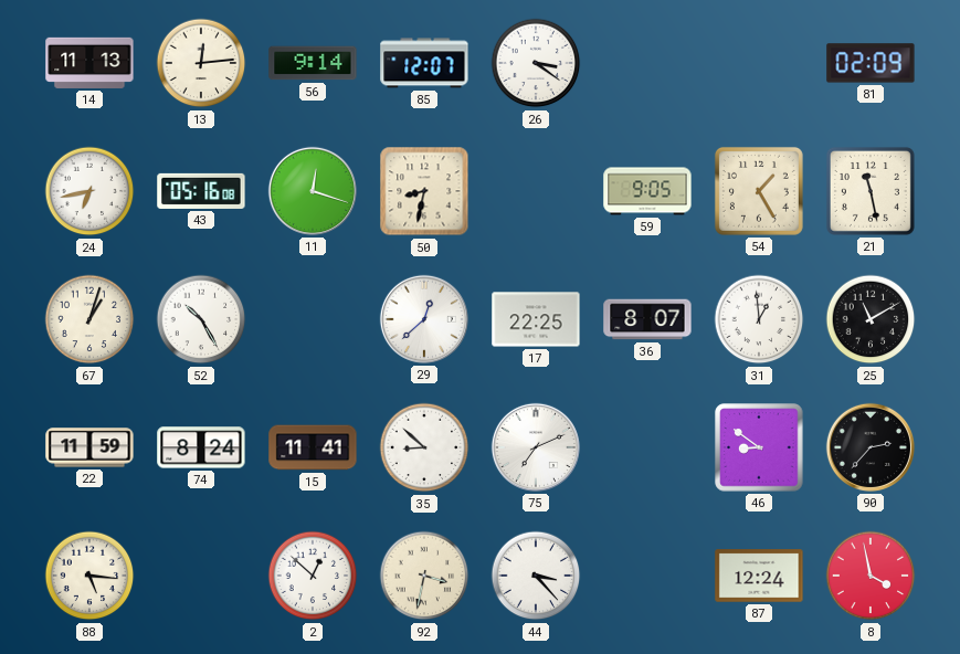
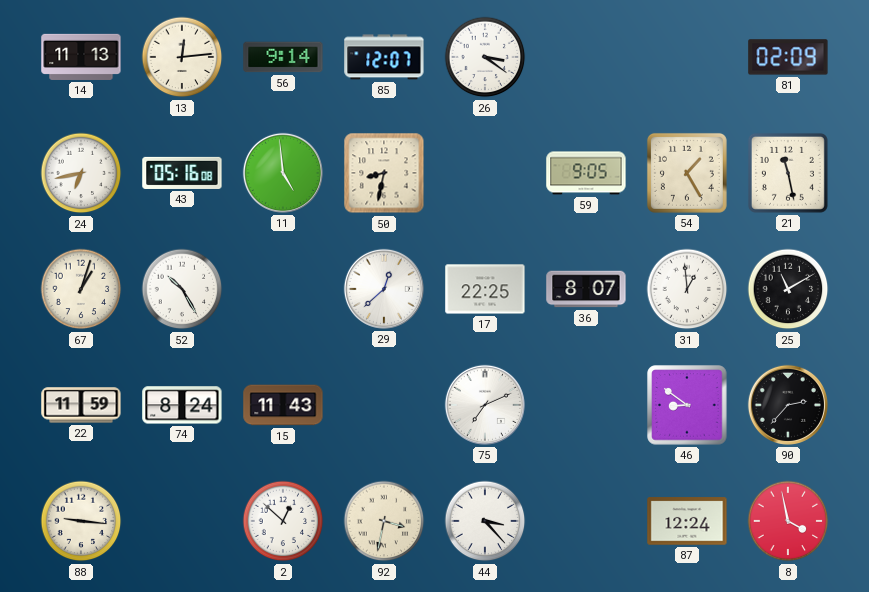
11: 12:18 -> 4:59
15: 11:41 -> 11:43
35: 8:52 -> none
88: 5:16 -> 9:16
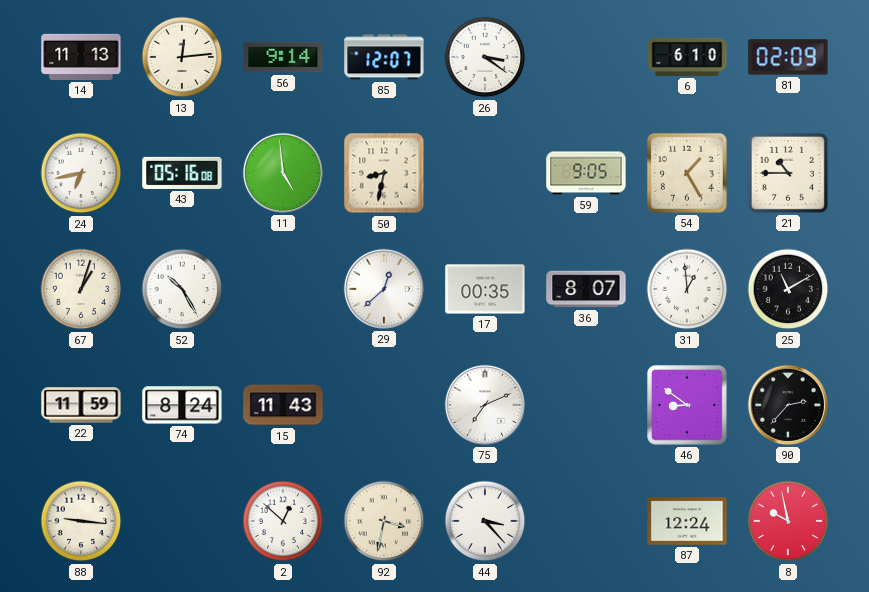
6: none -> 6:10
21: 11:28 -> 10:45
17: 22:25 -> 00:35
8: 3:58 -> 9:58
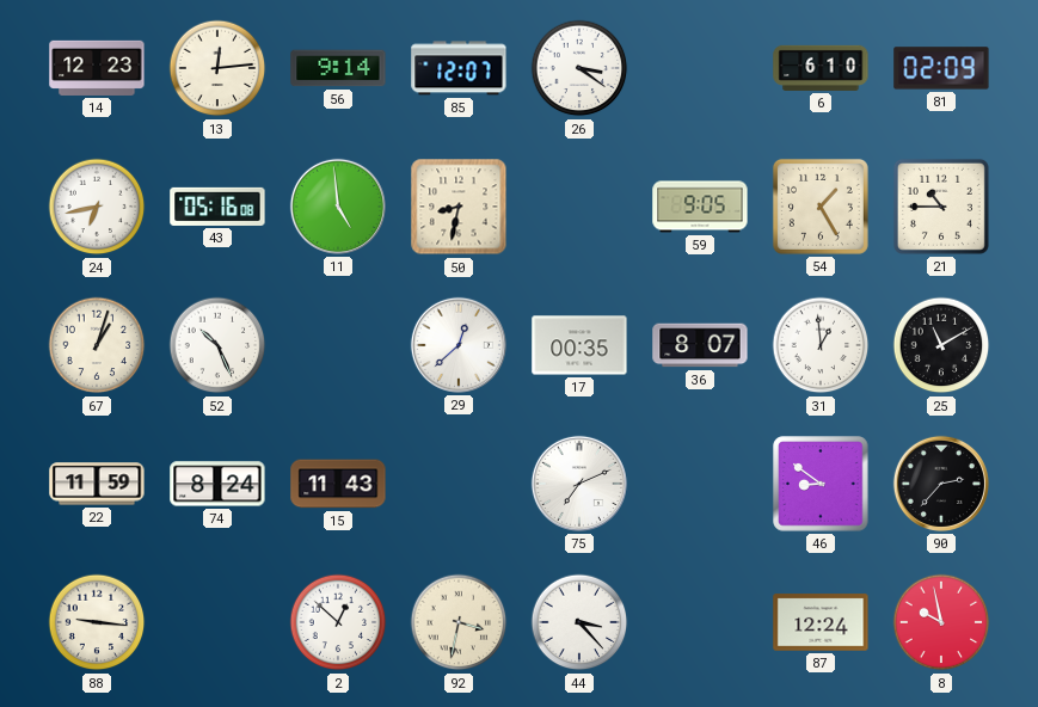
14: 11:13 -> 12:23
52: 10:25 -> 10:26
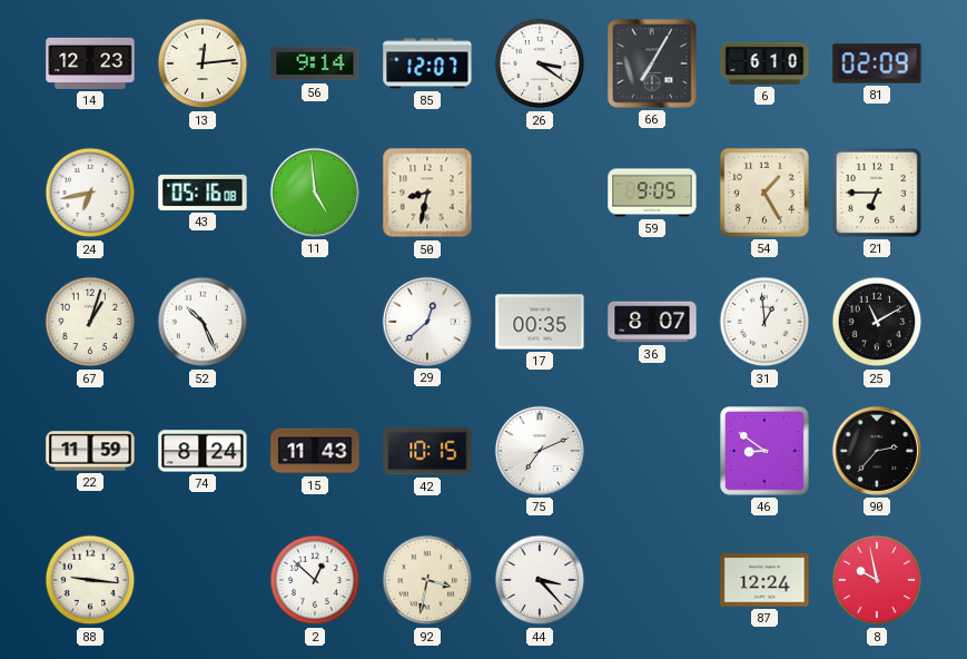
66: none -> 7:05
21: 10:45 -> 6:45
42: none -> 10:15
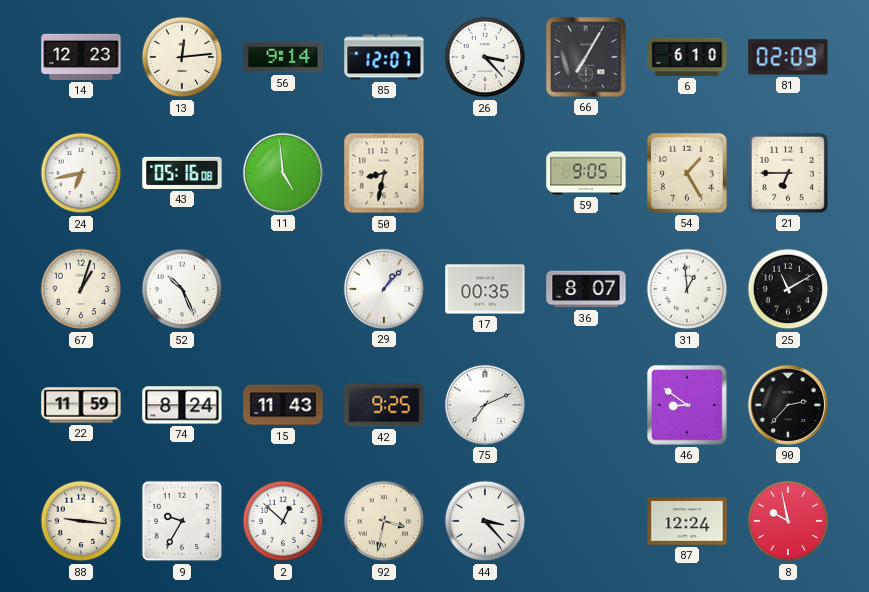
26: 3:21 -> 3:23
29: 12:38 -> 1:07
42: 10:15 -> 9:25
9: none -> 9:35
